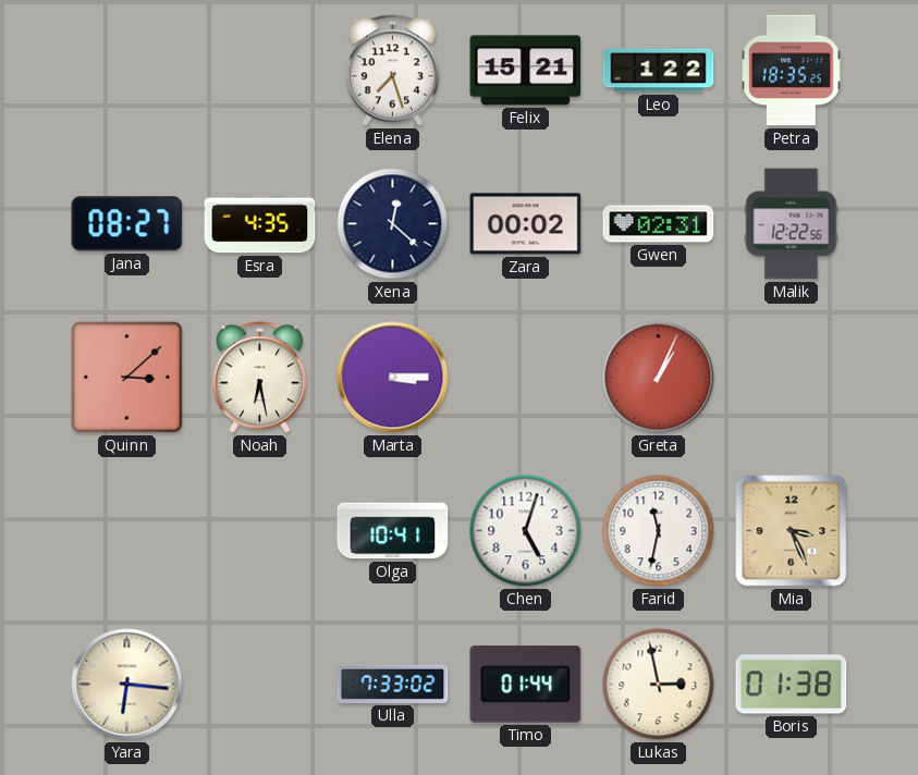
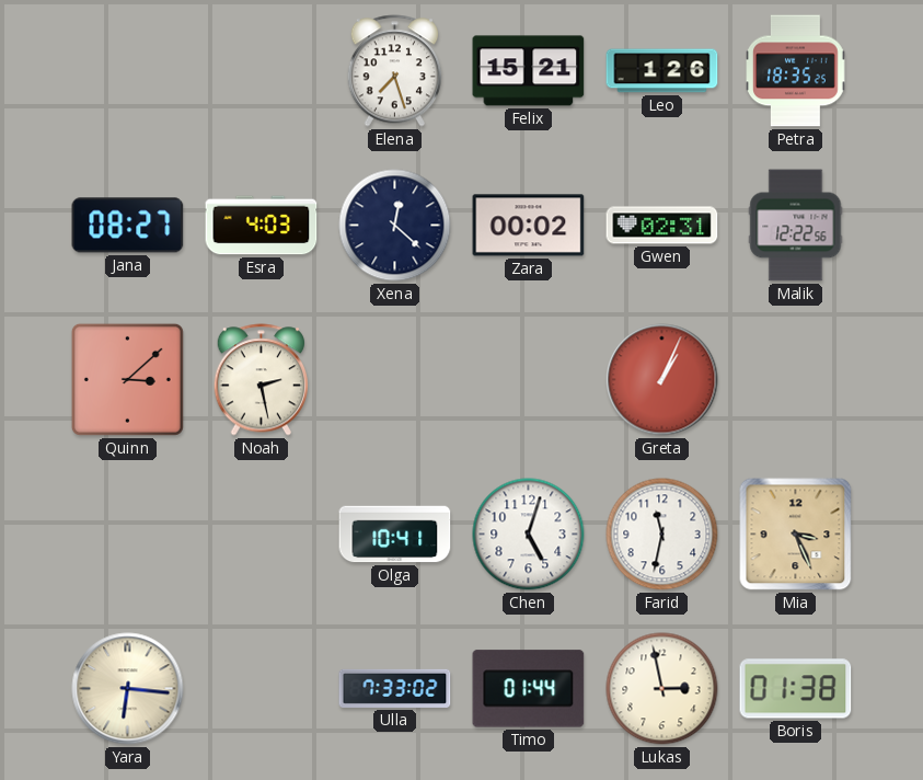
Leo: 1:22 -> 1:26
Esra: 4:35 -> 4:03
Noah: 6:28 -> 2:28
Marta: 3:15 -> none
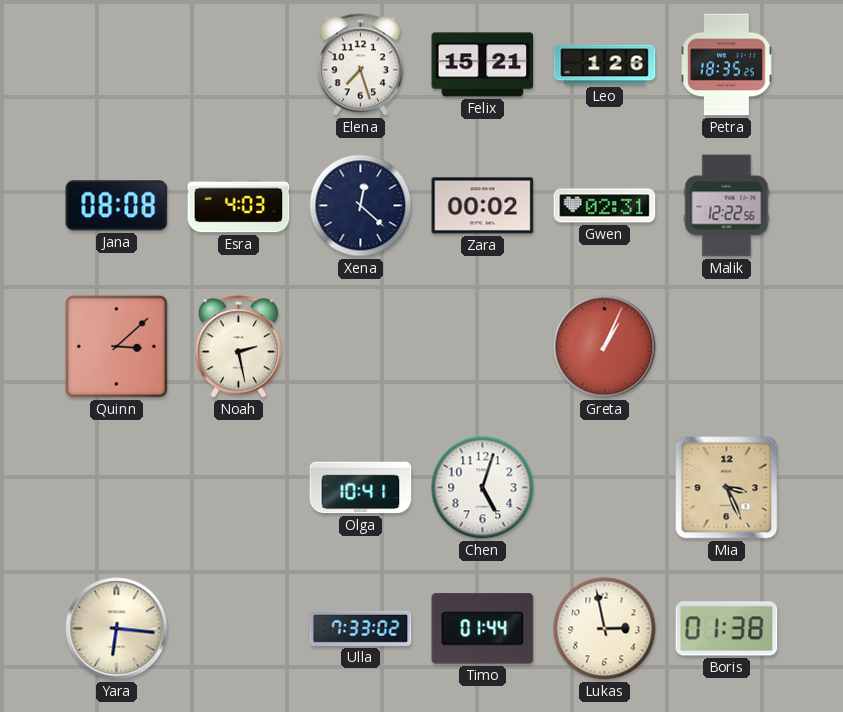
Jana: 08:27 -> 08:08
Farid: 11:32 -> none
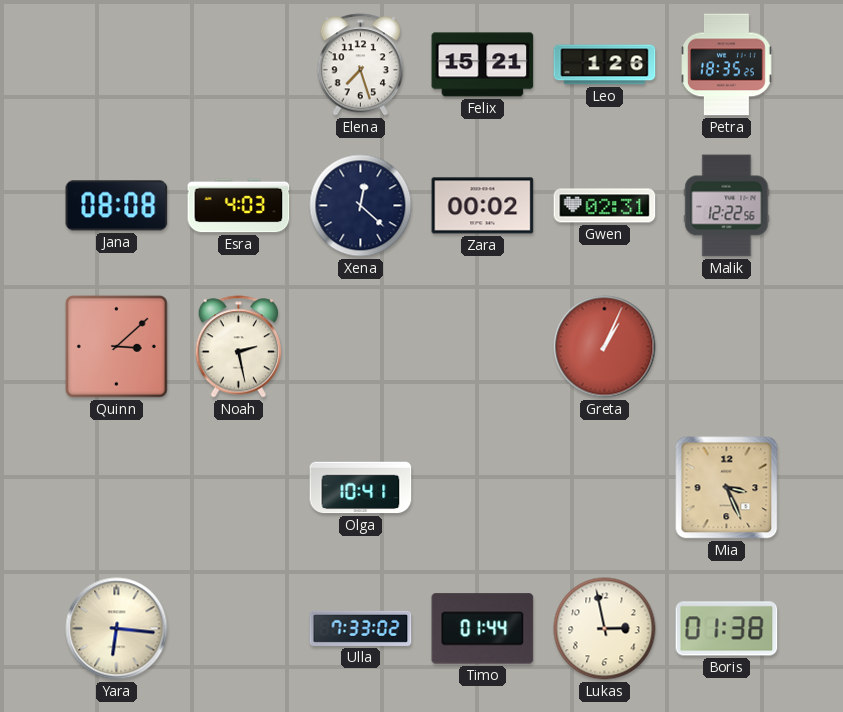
Chen: 5:03 -> none
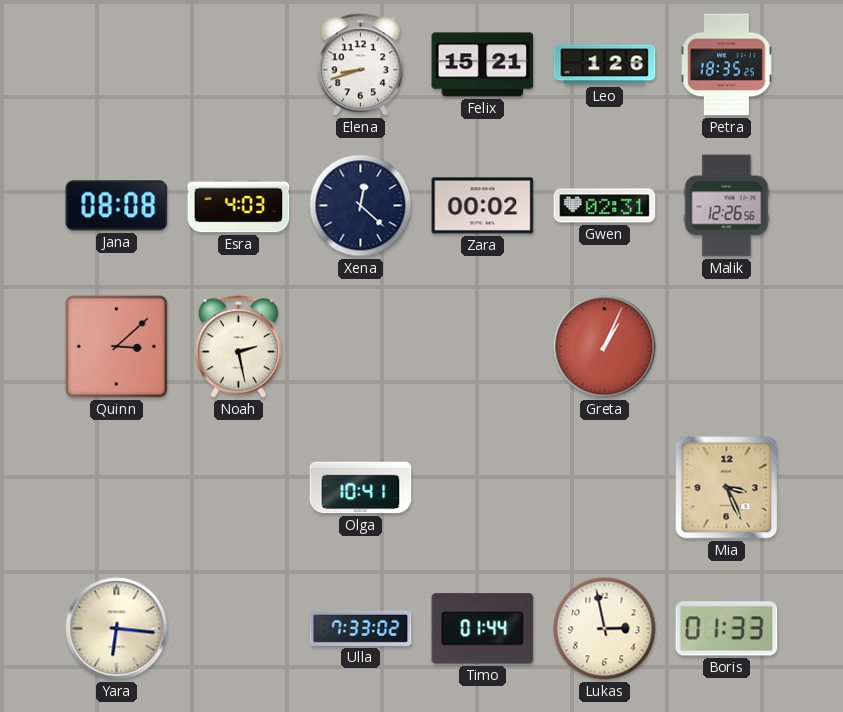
Elena: 7:27 -> 8:42
Malik: 12:22 -> 12:26
Boris: 01:38 -> 01:33
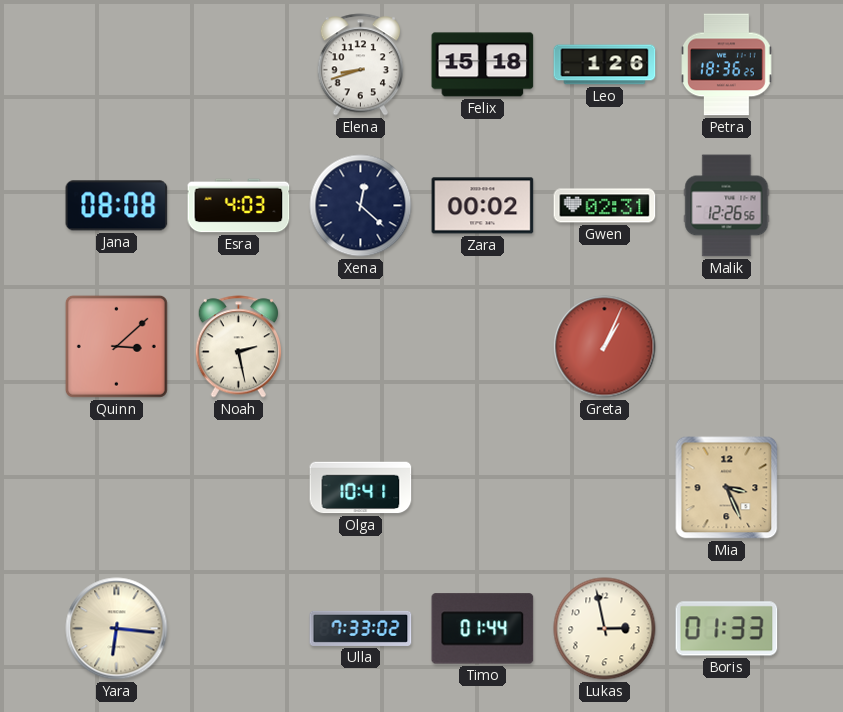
Felix: 15:21 -> 15:18
Petra: 18:35 -> 18:36
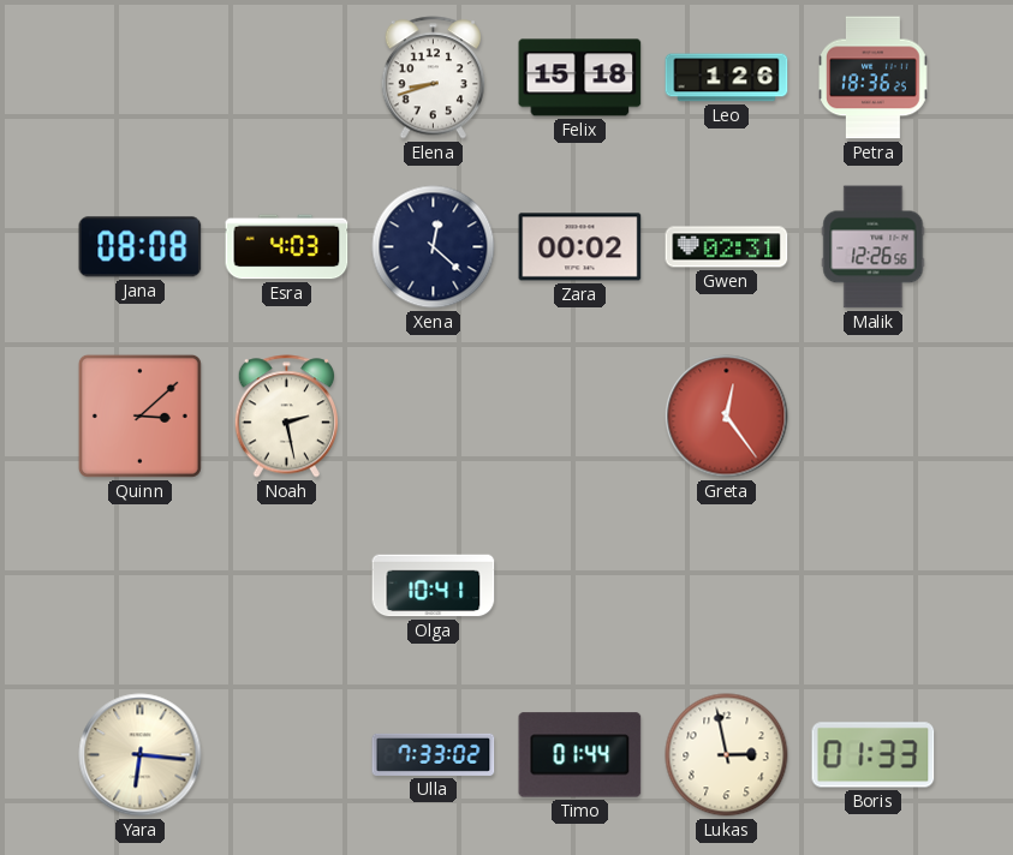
Greta: 1:04 -> 12:24
Mia: 3:26 -> none
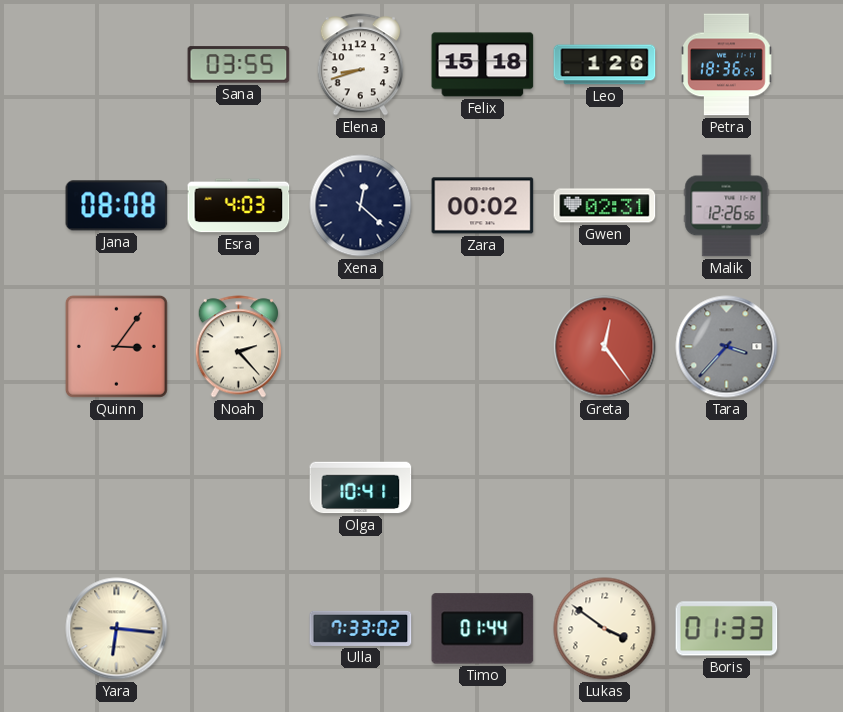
Sana: none -> 03:55
Quinn: 3:08 -> 3:06
Noah: 2:28 -> 2:23
Tara: none -> 3:37
Lukas: 2:58 -> 3:51
